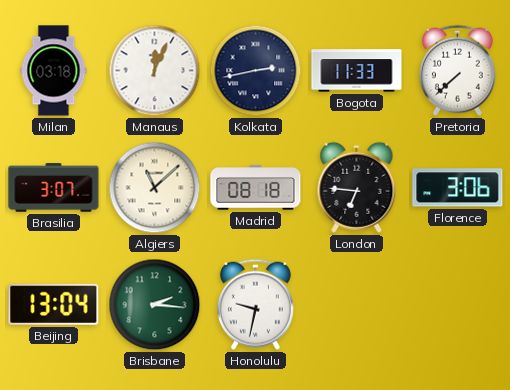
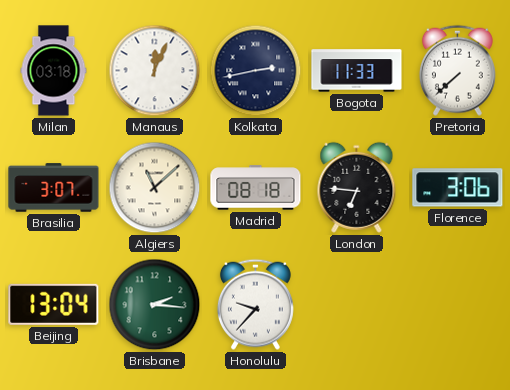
Honolulu: 9:32 -> 9:37
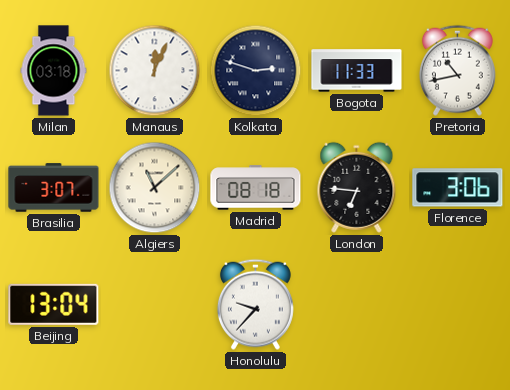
Kolkata: 2:43 -> 2:48
Pretoria: 7:38 -> 10:43
Brisbane: 2:16 -> none
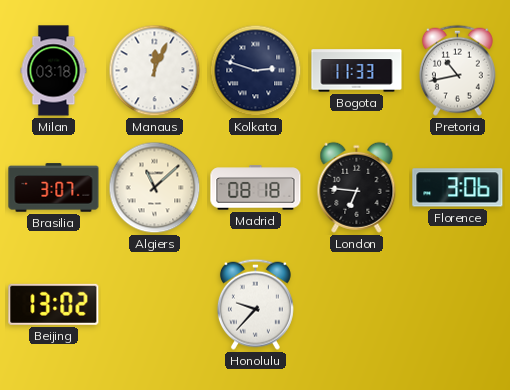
Beijing: 13:04 -> 13:02
